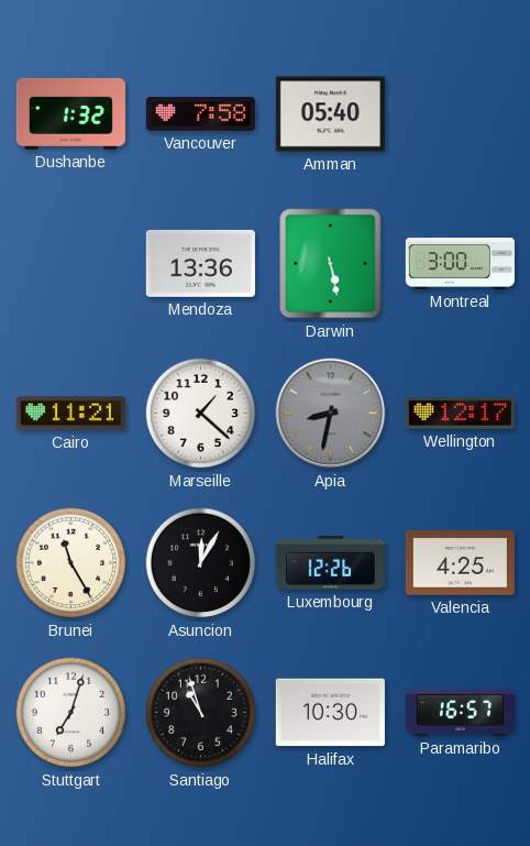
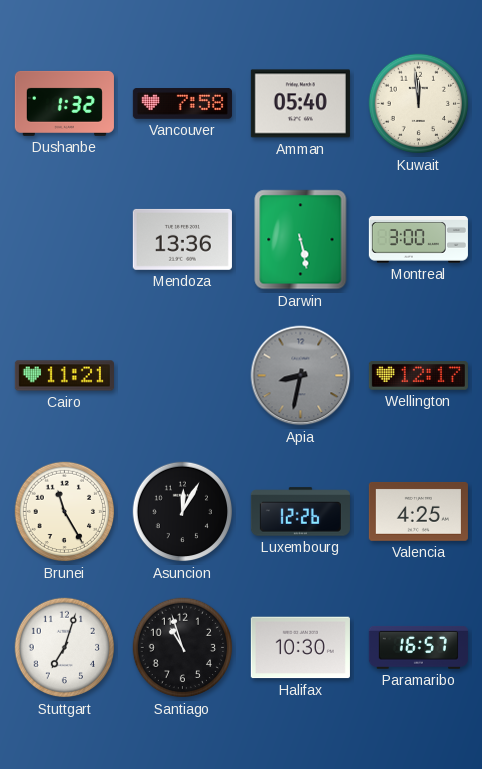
Kuwait: none -> 11:59
Marseille: 1:22 -> none
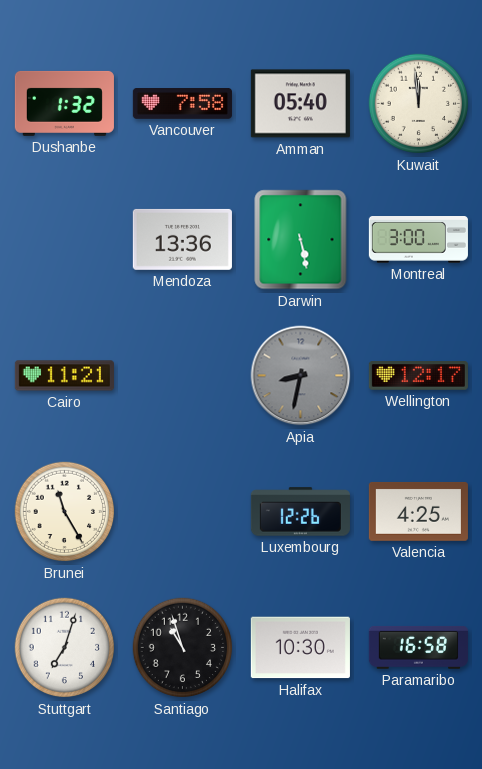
Asuncion: 12:05 -> none
Paramaribo: 16:57 -> 16:58
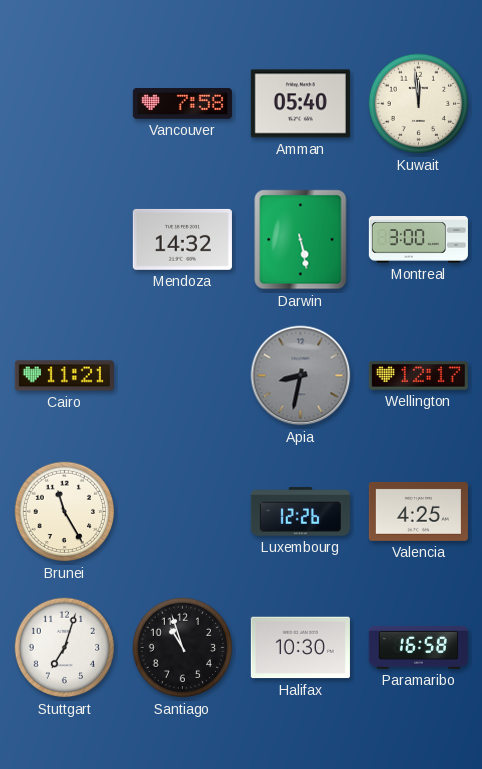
Dushanbe: 1:32 -> none
Mendoza: 13:36 -> 14:32
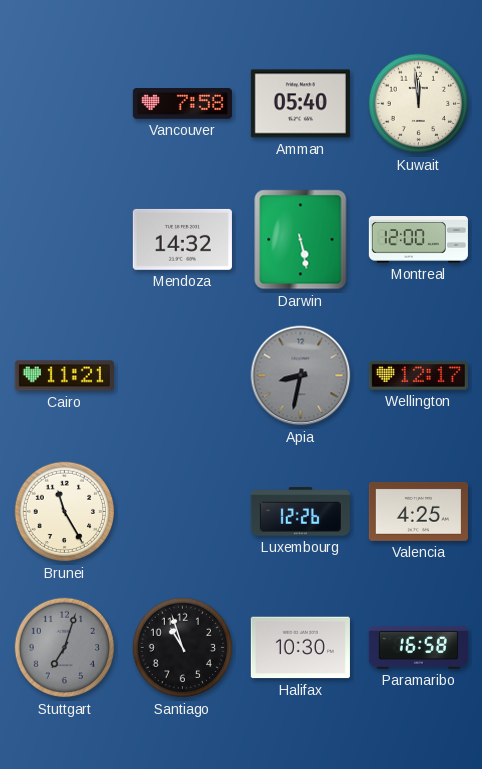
Montreal: 3:00 -> 12:00
Stuttgart dial: white -> grey
